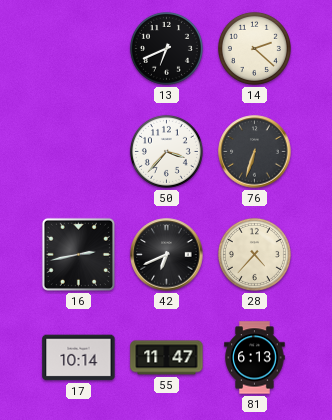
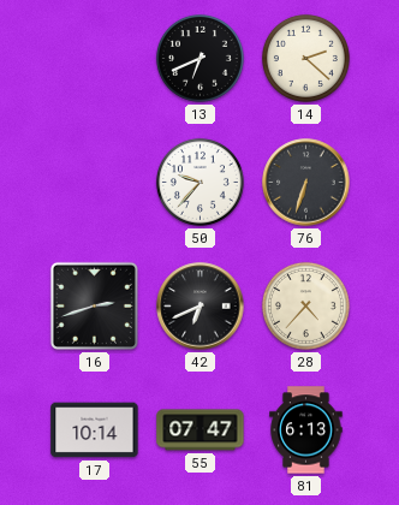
50: 3:37 -> 9:37
16: 2:43 -> 2:42
55: 11:47 -> 07:47
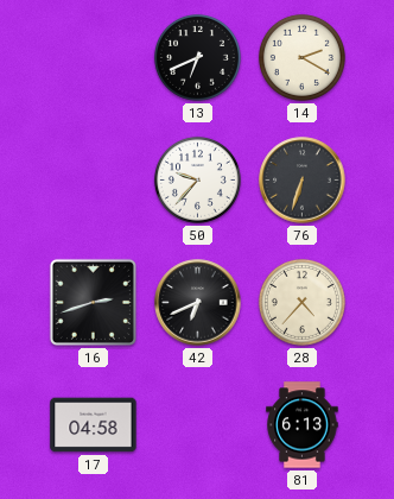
14: 2:22 -> 2:20
17: 10:14 -> 04:58
55: 07:47 -> none
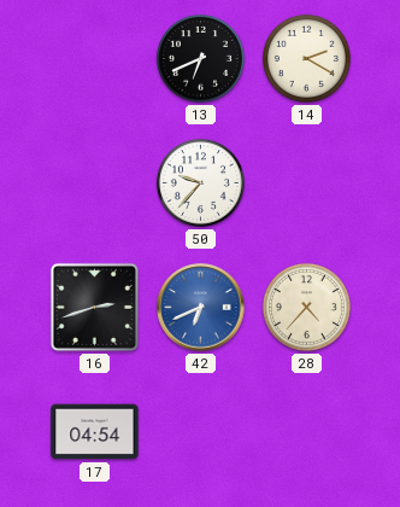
76: 6:33 -> none
42 dial: black -> blue
17: 04:58 -> 04:54
81: 6:13 -> none
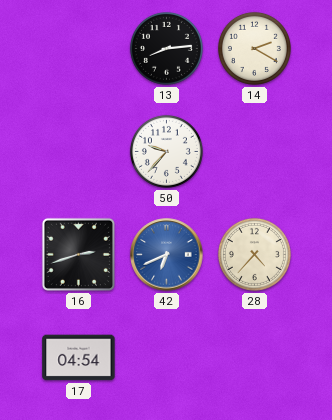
13: 6:41 -> 8:14
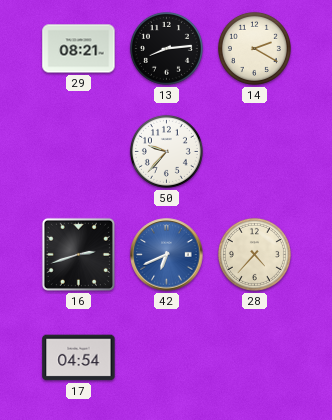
29: none -> 08:21
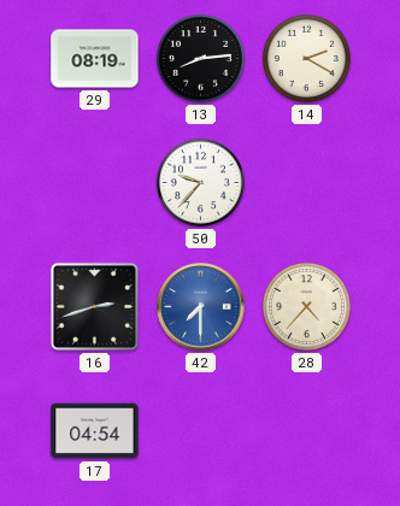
29: 08:21 -> 08:19
42: 6:41 -> 7:30
